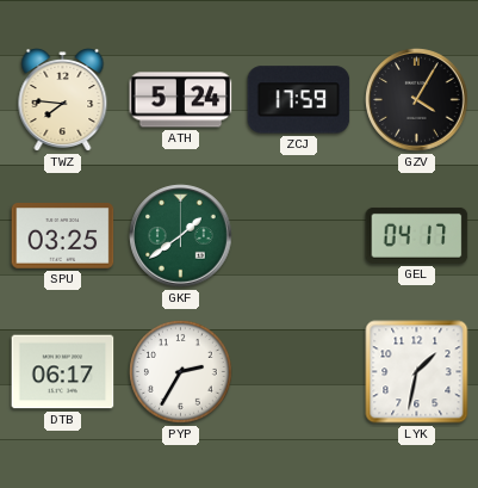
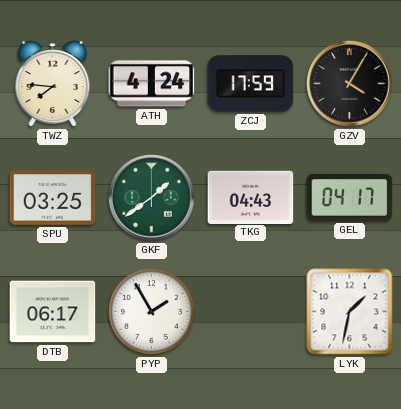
ATH: 5:24 -> 4:24
TKG: none -> 04:43
PYP: 2:35 -> 1:55
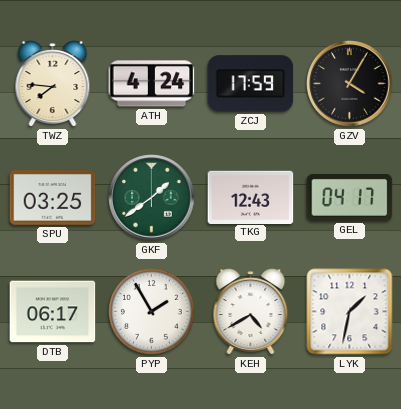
TKG: 04:43 -> 12:43
KEH: none -> 4:40
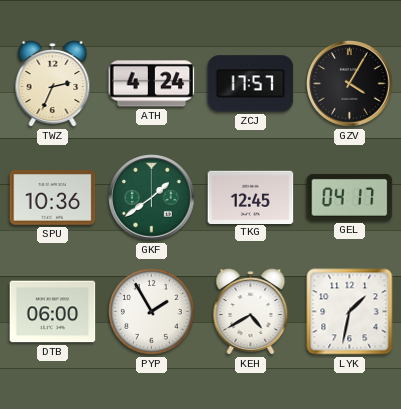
TWZ: 7:46 -> 2:34
ZCJ: 17:59 -> 17:57
SPU: 03:25 -> 10:36
TKG: 12:43 -> 12:45
DTB: 06:17 -> 06:00
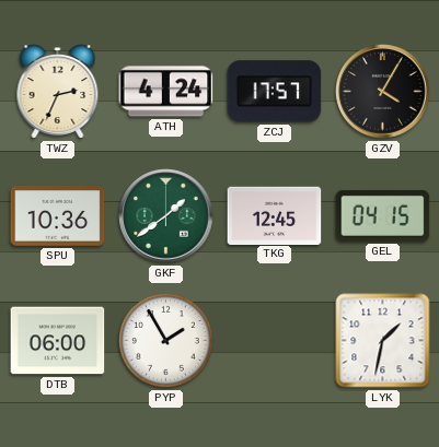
GEL: 04:17 -> 04:15
KEH: 4:40 -> none
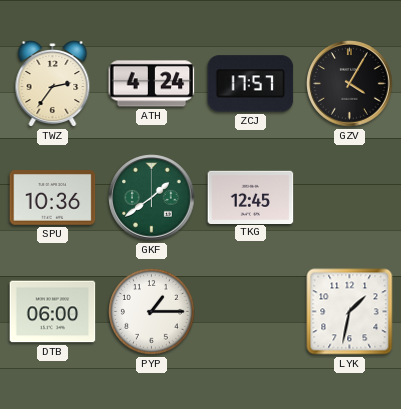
TWZ: 2:34 -> 2:36
GEL: 04:15 -> none
PYP: 1:55 -> 1:15
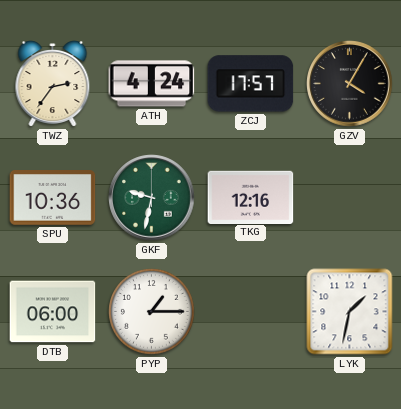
GKF: 1:39 -> 9:32
TKG: 12:45 -> 12:16
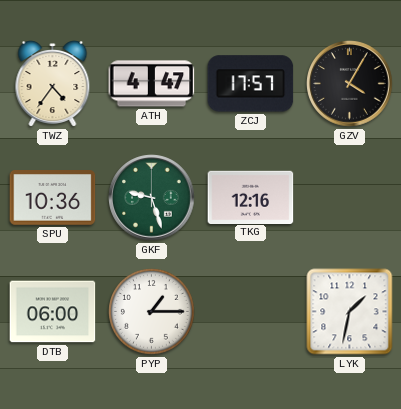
TWZ: 2:36 -> 4:36
ATH: 4:24 -> 4:47
GKF: 9:32 -> 9:27
